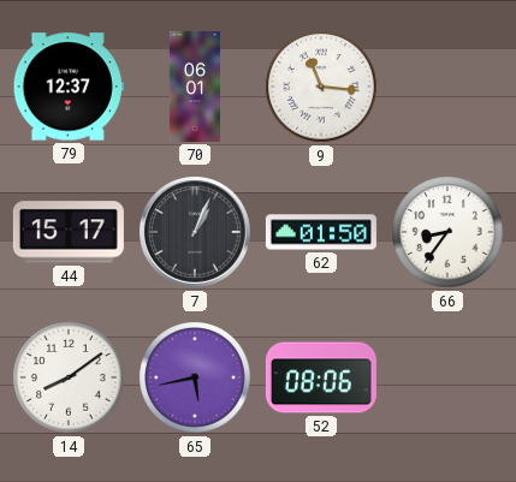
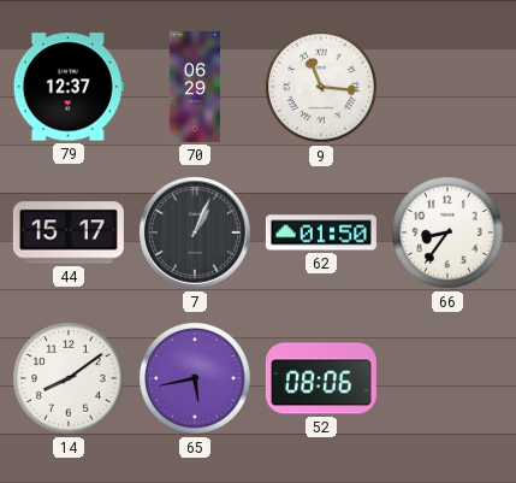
70: 06:01 -> 06:29
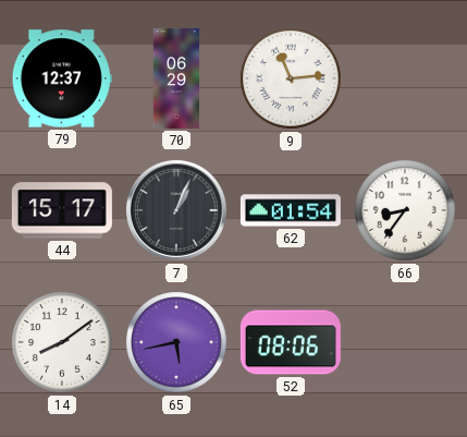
9: 11:16 -> 11:14
62: 01:50 -> 01:54
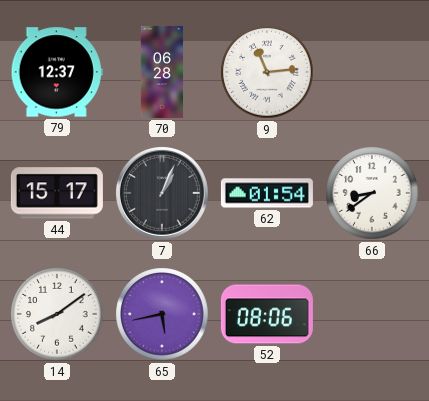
70: 06:29 -> 06:28
66: 8:36 -> 8:39
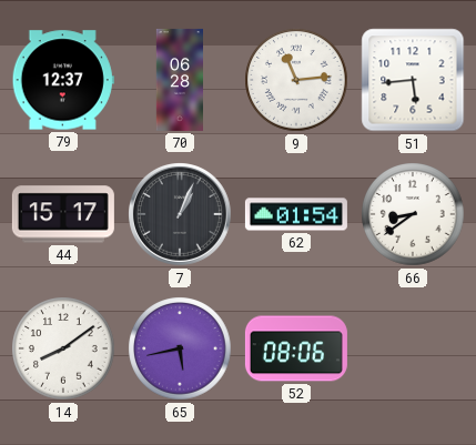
51: none -> 5:44
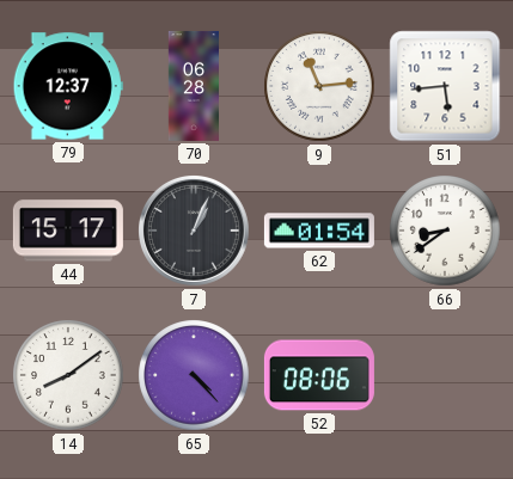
65: 5:43 -> 4:23
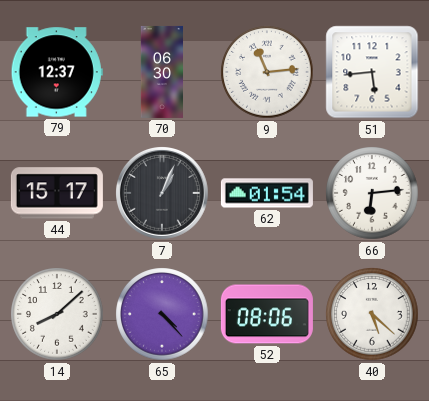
70: 06:28 -> 06:30
66: 8:39 -> 6:14
14: 8:09 -> 8:08
40: none -> 5:22
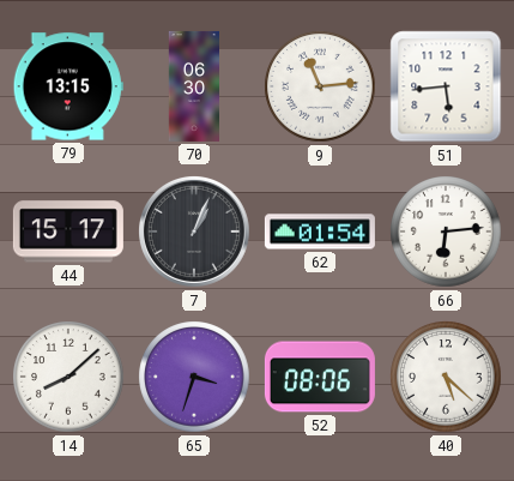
79: 12:37 -> 13:15
65: 4:23 -> 3:33
